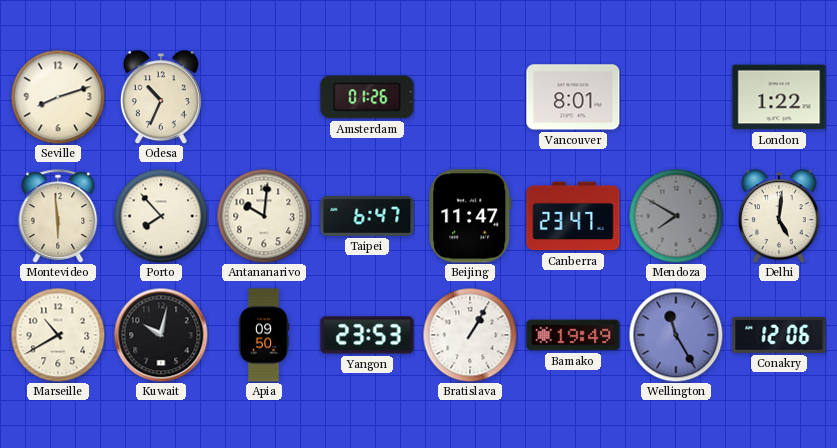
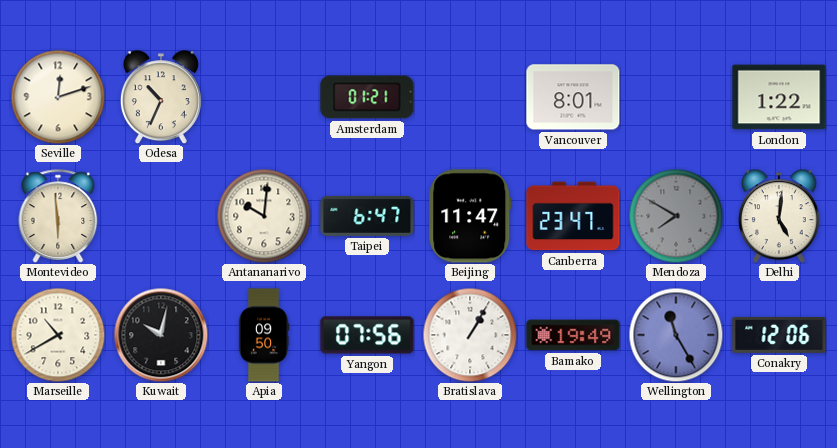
Seville: 8:12 -> 12:12
Amsterdam: 01:26 -> 01:21
Porto: 7:53 -> none
Yangon: 23:53 -> 07:56
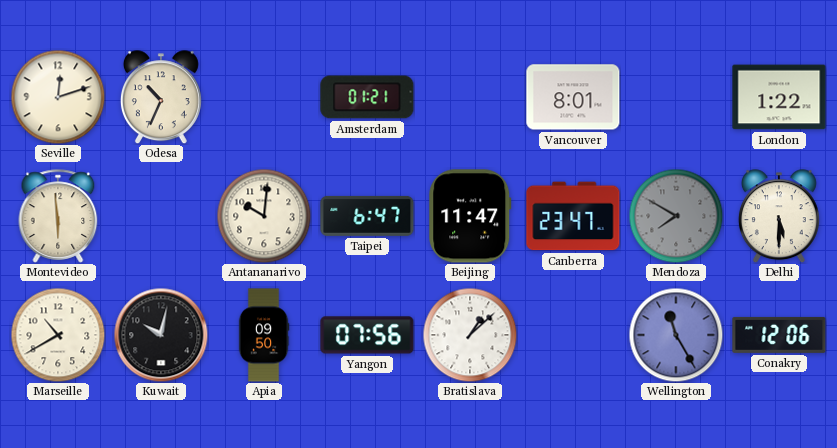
Delhi: 5:01 -> 5:30
Bratislava: 1:05 -> 1:08
Bamako: 19:49 -> none
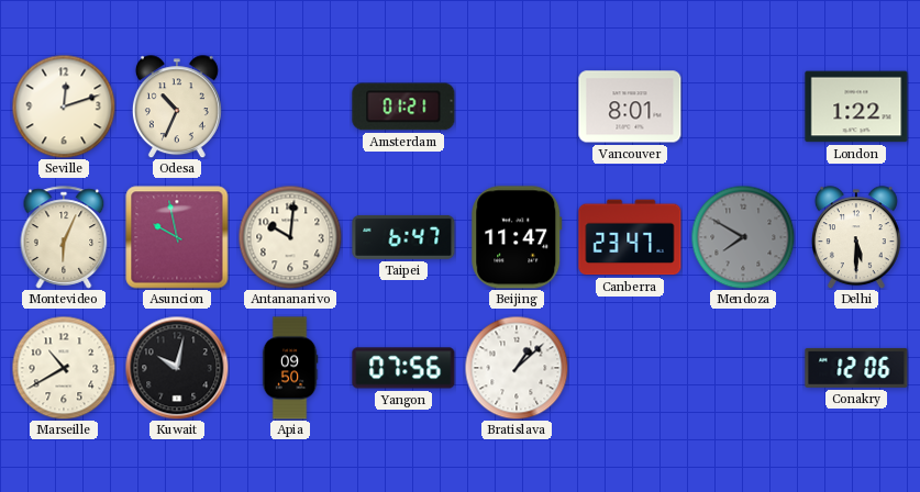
Montevideo: 5:59 -> 6:04
Asuncion: none -> 9:58
Wellington: 11:25 -> none
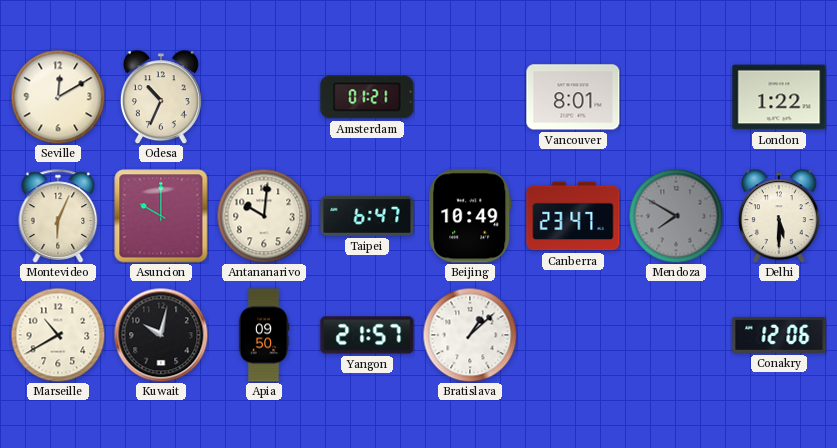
Seville: 12:12 -> 12:10
Asuncion: 9:58 -> 10:00
Beijing: 11:47 -> 10:49
Yangon: 07:56 -> 21:57
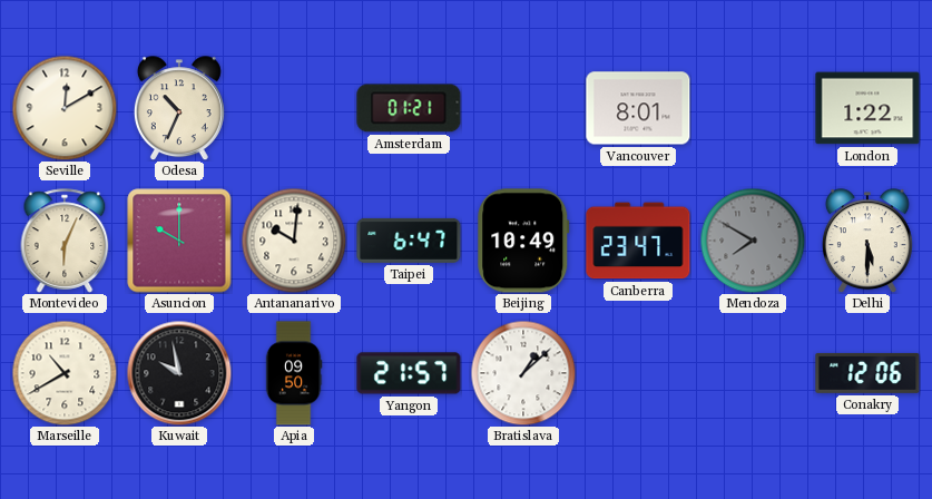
Kuwait: 10:02 -> 9:58
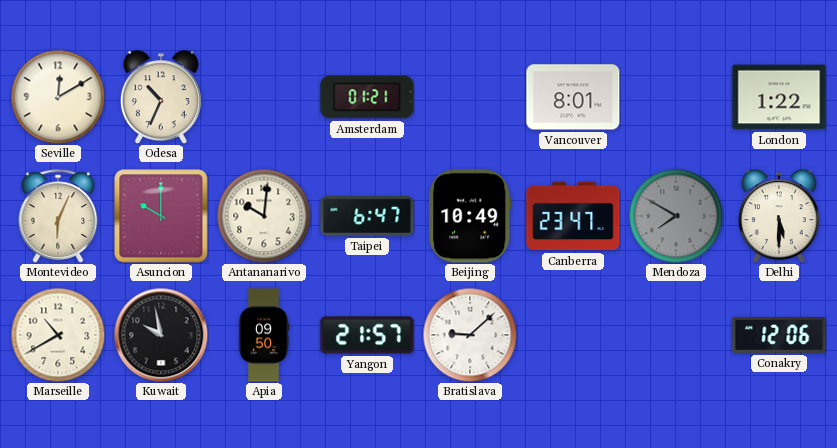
Bratislava: 1:08 -> 9:08
